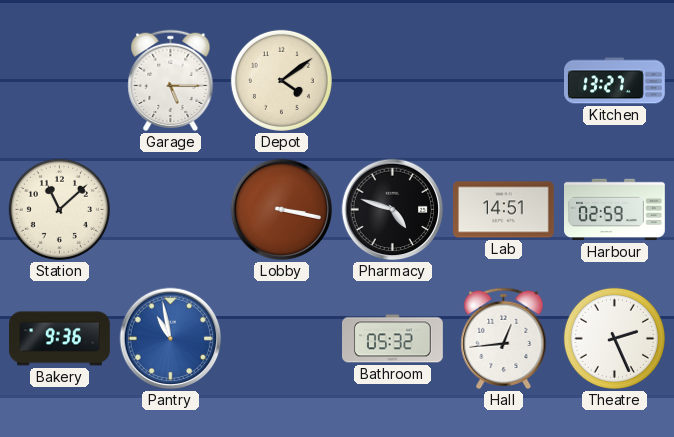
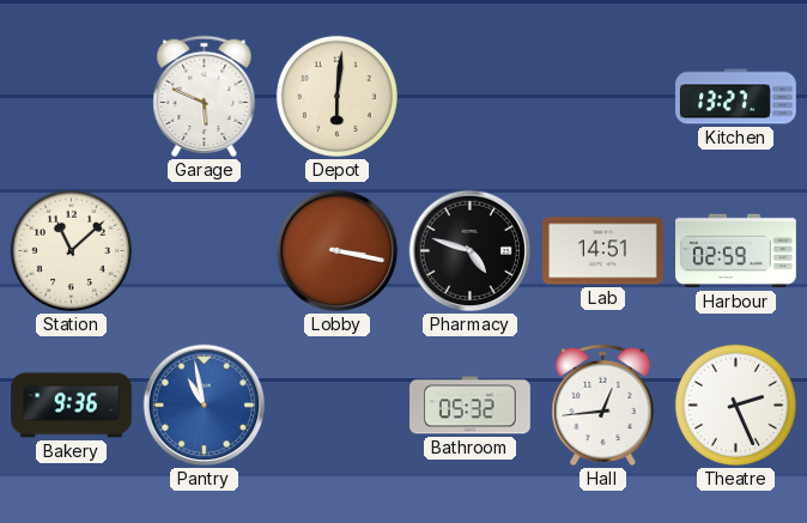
Garage: 5:15 -> 5:49
Depot: 4:09 -> 6:01
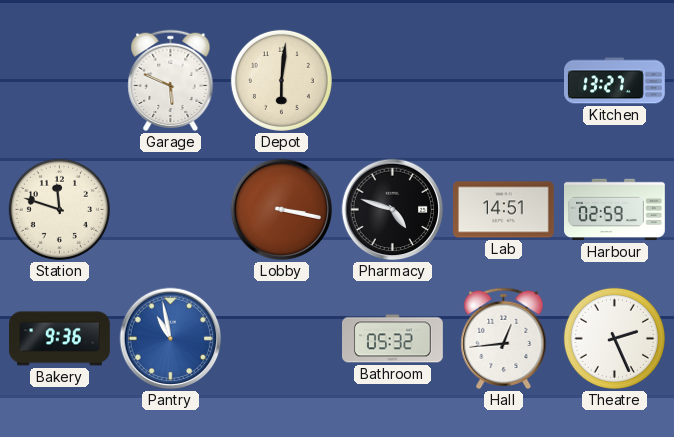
Station: 11:08 -> 11:48
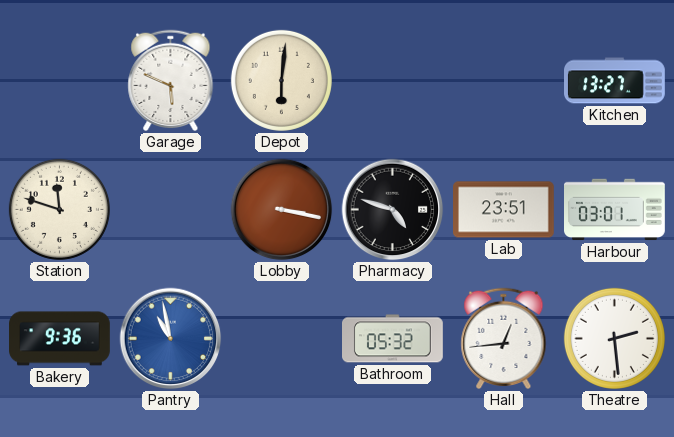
Lab: 14:51 -> 23:51
Harbour: 02:59 -> 03:01
Theatre: 2:26 -> 2:29
